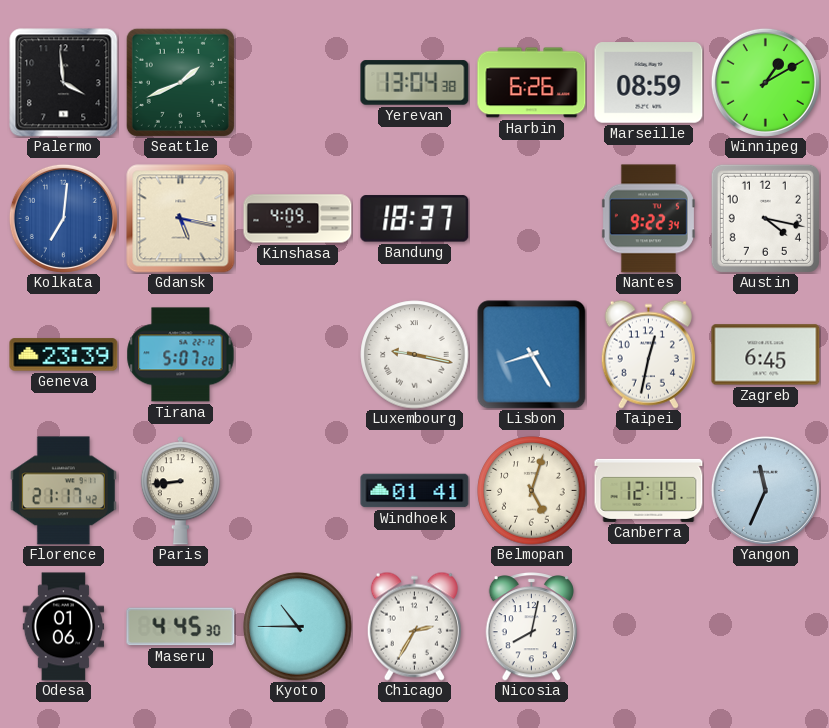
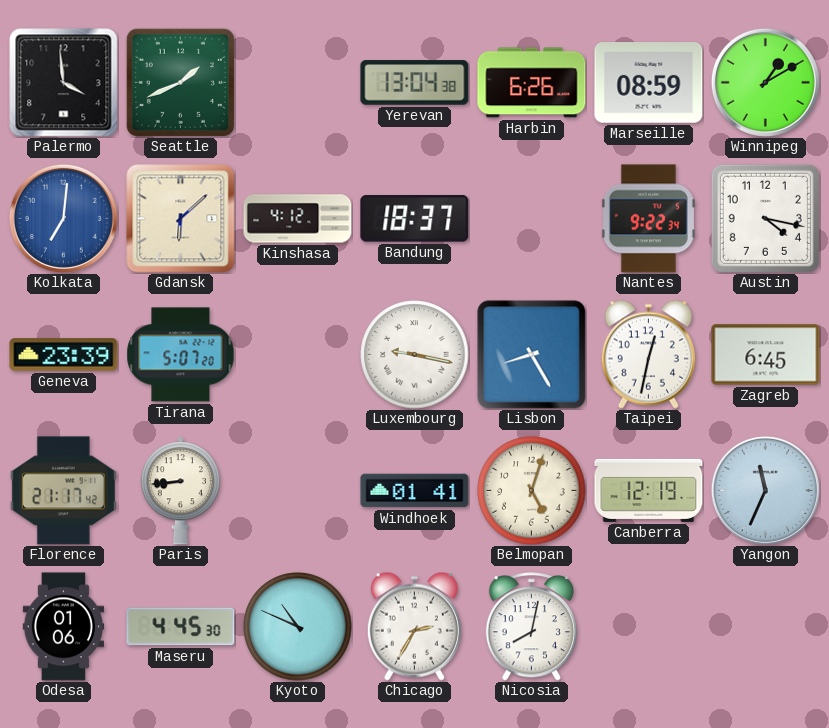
Gdansk: 5:17 -> 6:08
Kinshasa: 4:09 -> 4:12
Kyoto: 10:45 -> 10:49
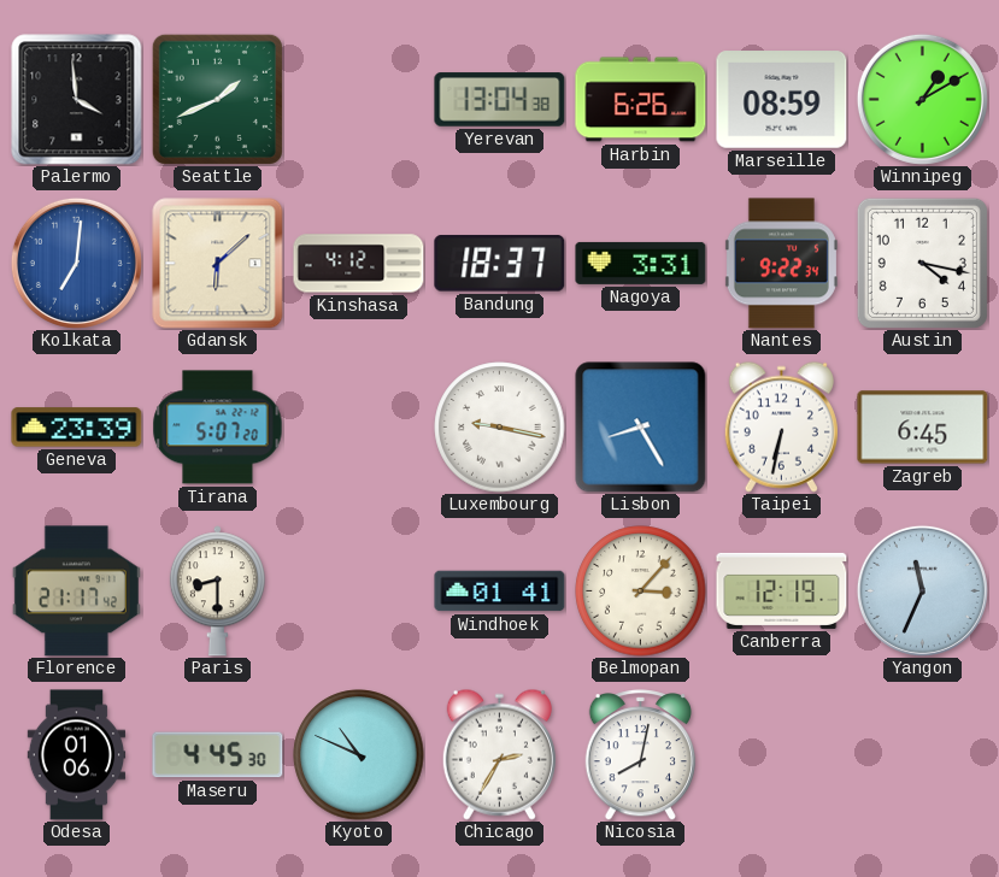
Nagoya: none -> 3:31
Taipei: 12:32 -> 6:32
Paris: 8:44 -> 8:30
Belmopan: 5:03 -> 3:07
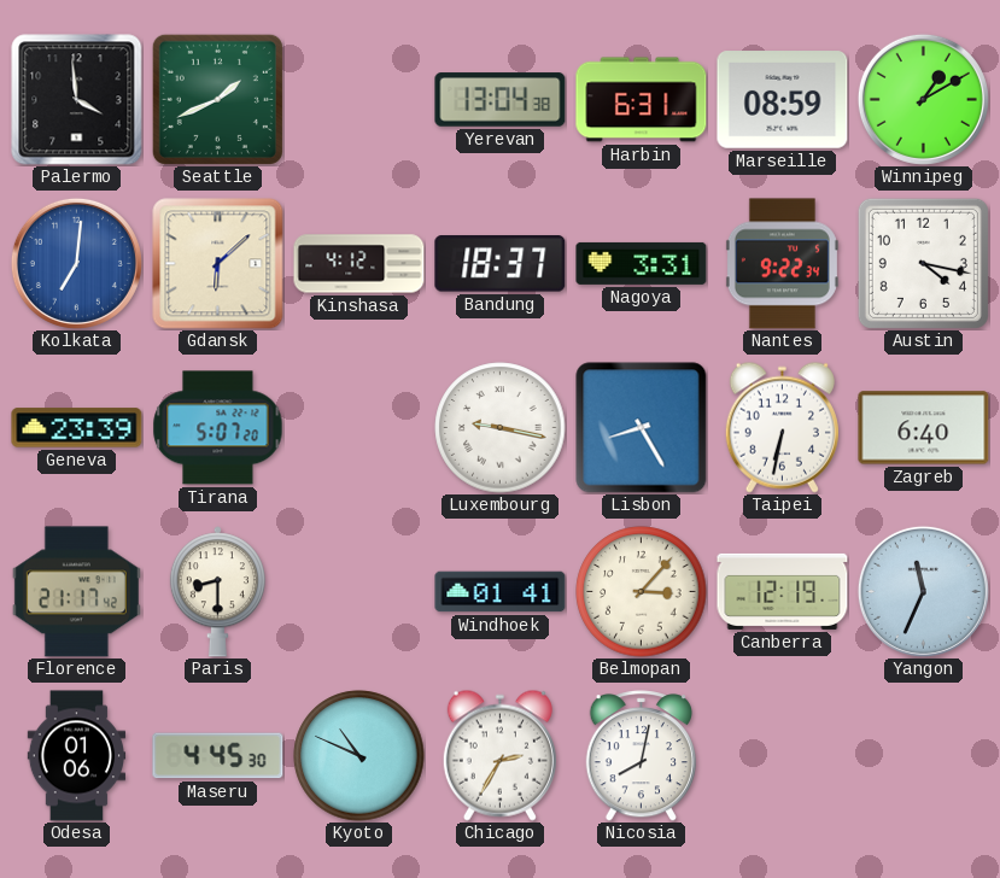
Harbin: 6:26 -> 6:31
Zagreb: 6:45 -> 6:40
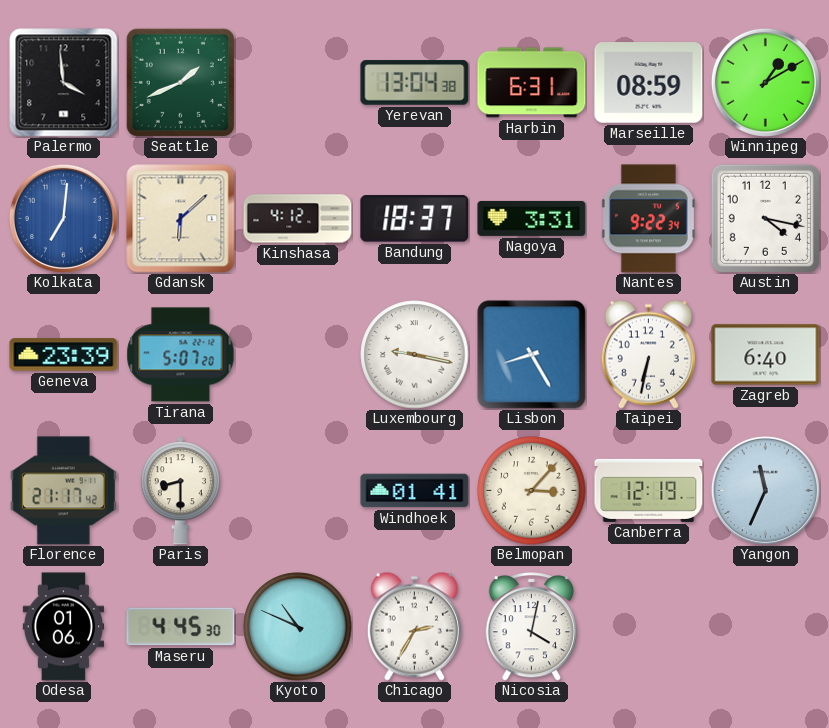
Nicosia: 8:02 -> 4:02
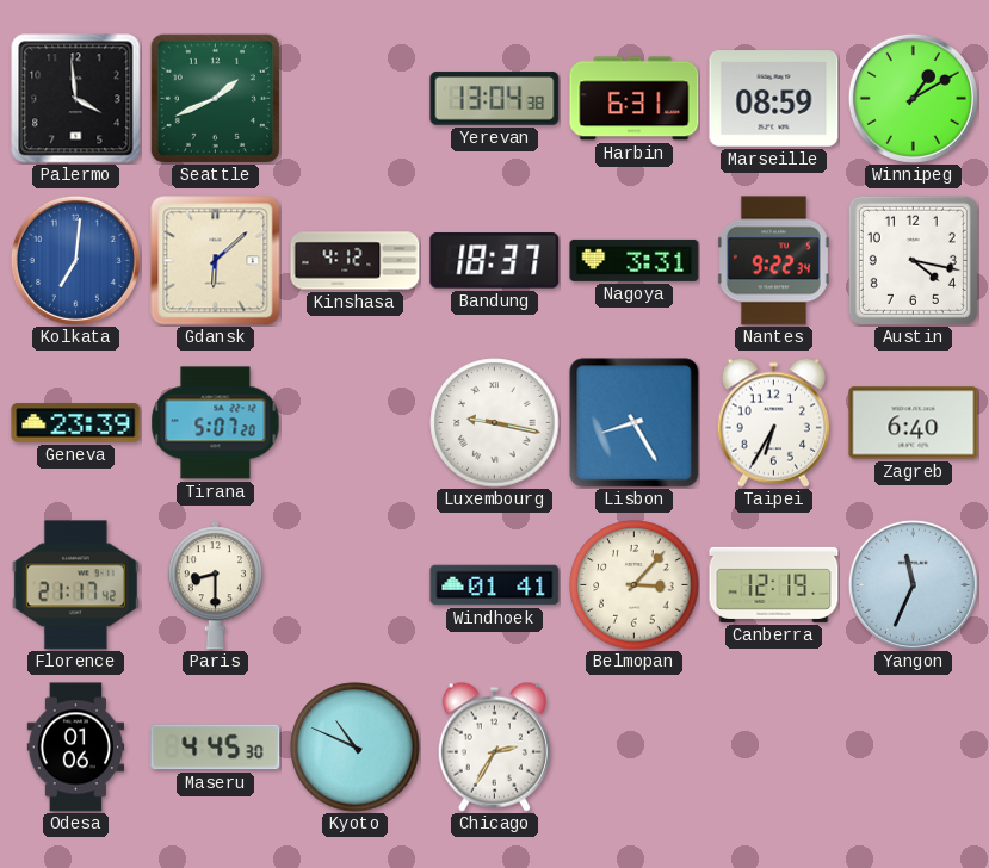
Taipei: 6:32 -> 6:35
Nicosia: 4:02 -> none
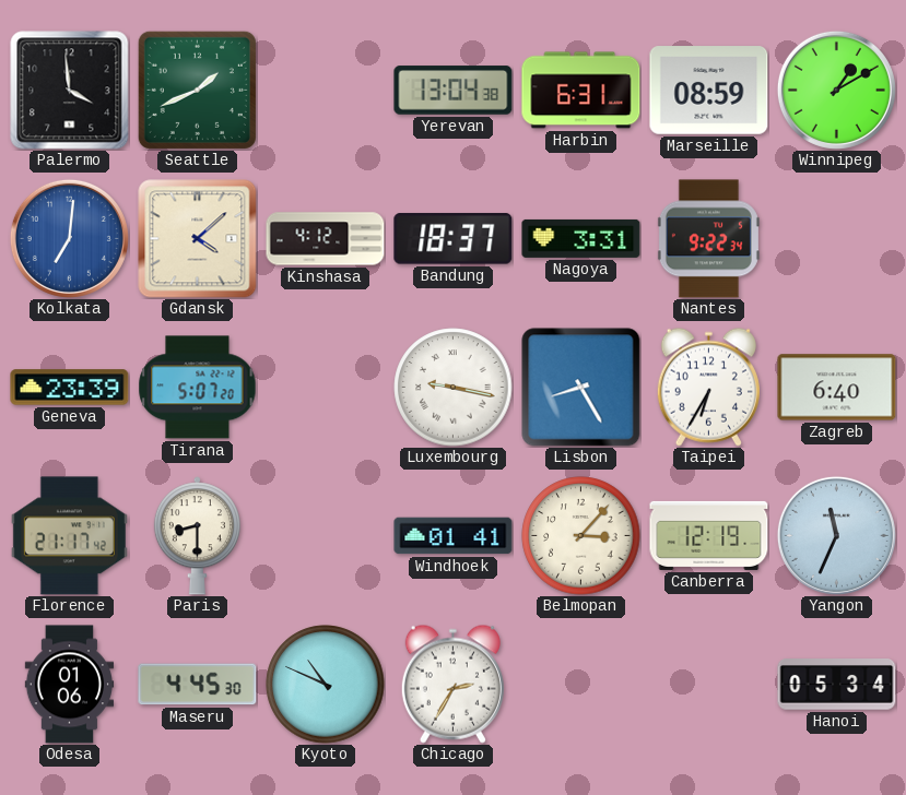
Gdansk: 6:08 -> 4:08
Austin: 4:17 -> none
Hanoi: none -> 05:34
